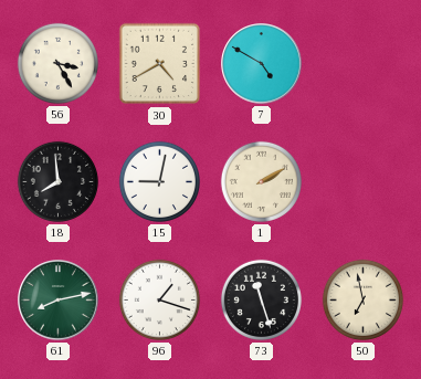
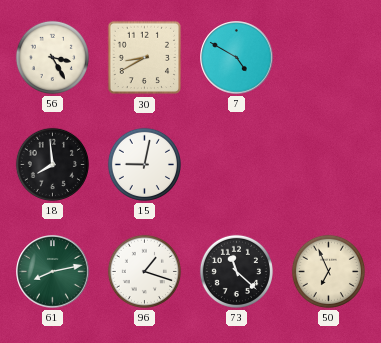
30: 4:40 -> 8:40
1: 2:10 -> none
73: 11:27 -> 11:22
50: 6:58 -> 6:56
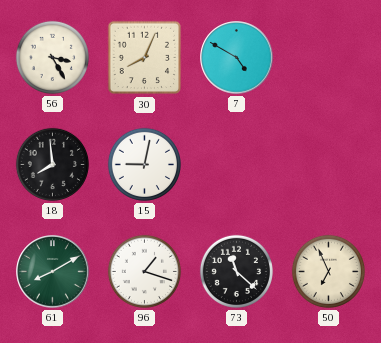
30: 8:40 -> 8:04
61: 8:13 -> 8:10
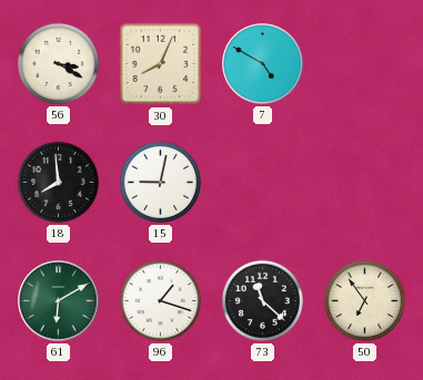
56: 3:25 -> 3:20
61: 8:10 -> 6:10
50: 6:56 -> 6:54
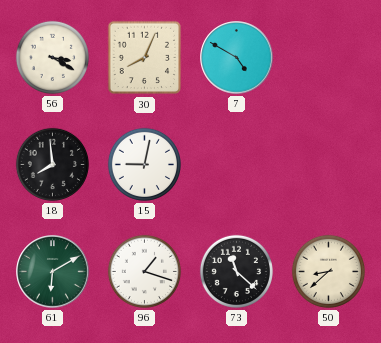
50: 6:54 -> 8:38
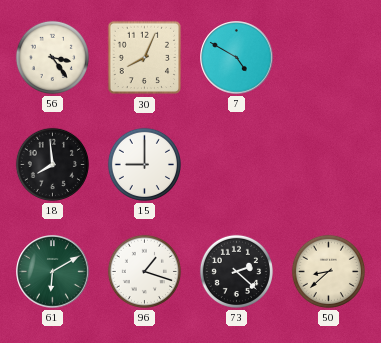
56: 3:20 -> 3:24
15: 9:02 -> 9:00
73: 11:22 -> 2:22
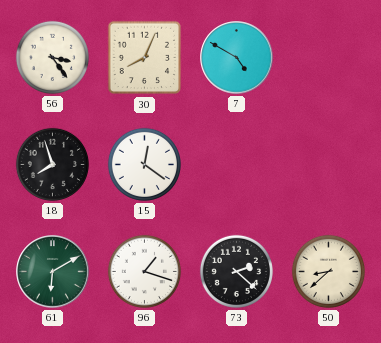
18: 7:59 -> 7:57
15: 9:00 -> 12:21
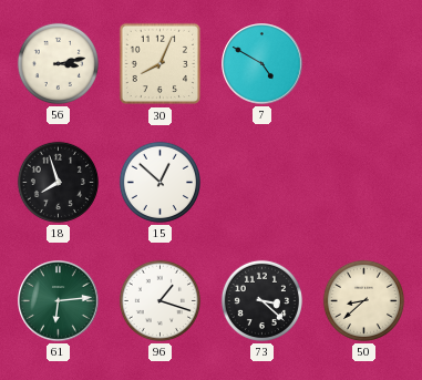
56: 3:24 -> 3:13
15: 12:21 -> 12:52
61: 6:10 -> 6:14
73: 2:22 -> 3:22
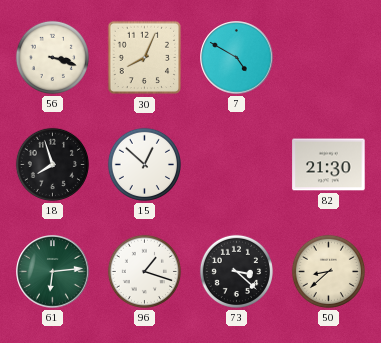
56: 3:13 -> 3:18
82: none -> 21:30
